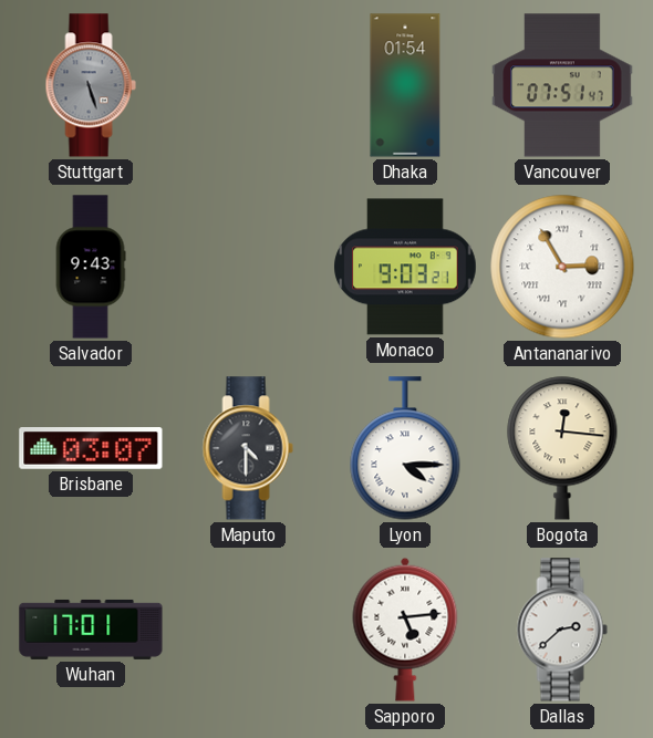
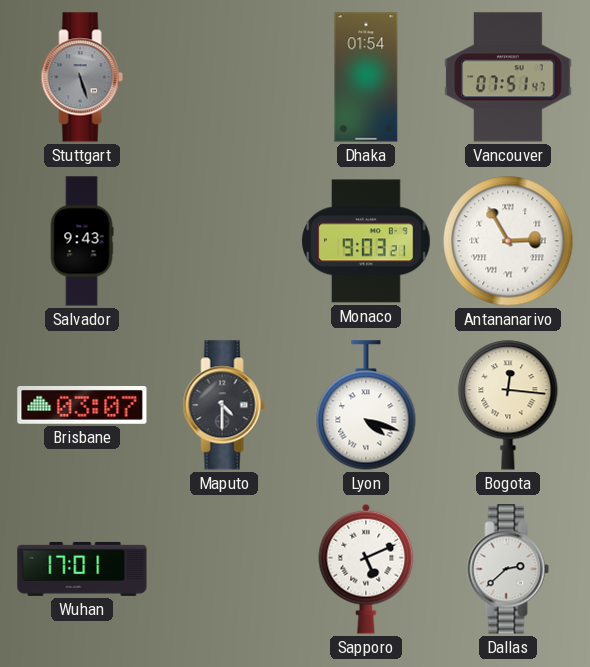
Lyon: 4:15 -> 4:18
Sapporo: 5:14 -> 5:11
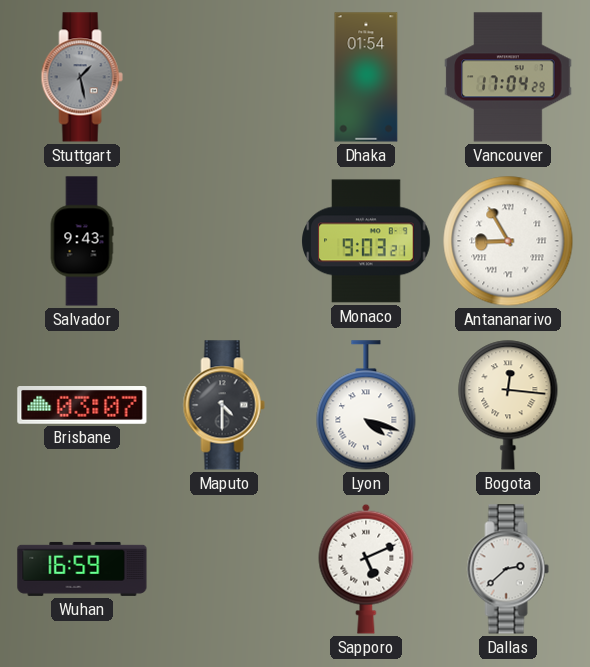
Stuttgart: 5:27 -> 1:28
Vancouver: 07:51 -> 17:04
Antananarivo: 2:55 -> 8:55
Wuhan: 17:01 -> 16:59
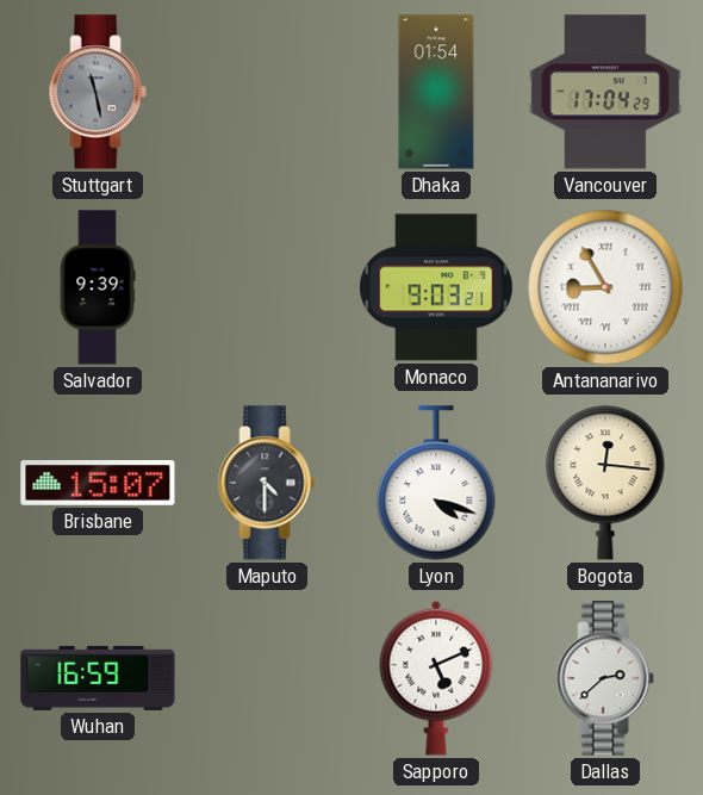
Stuttgart: 1:28 -> 11:28
Salvador: 9:43 -> 9:39
Brisbane: 03:07 -> 15:07
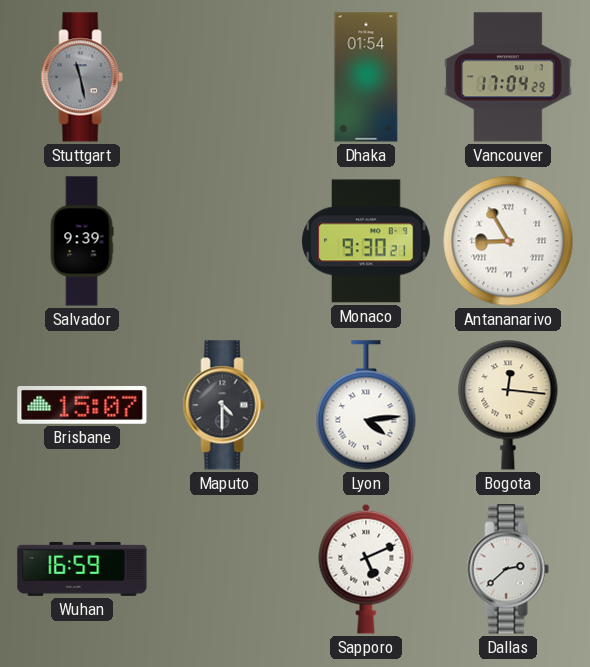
Monaco: 9:03 -> 9:30
Lyon: 4:18 -> 4:14
